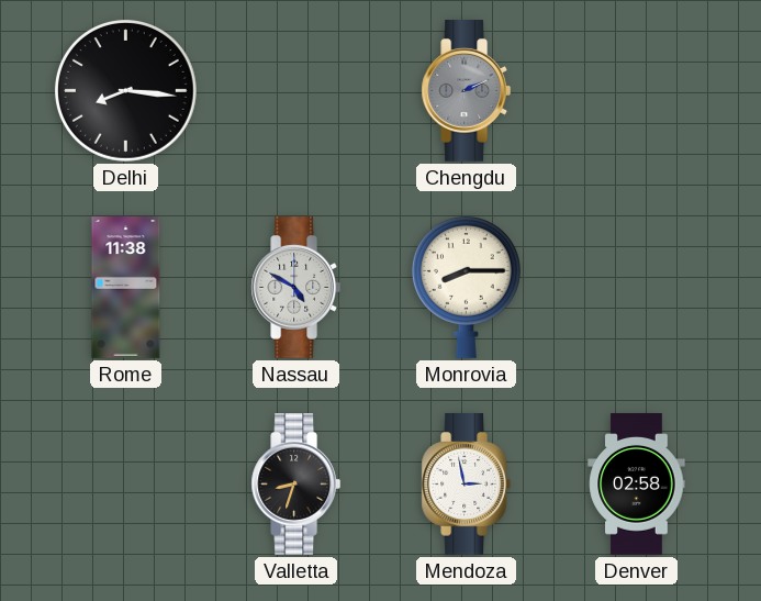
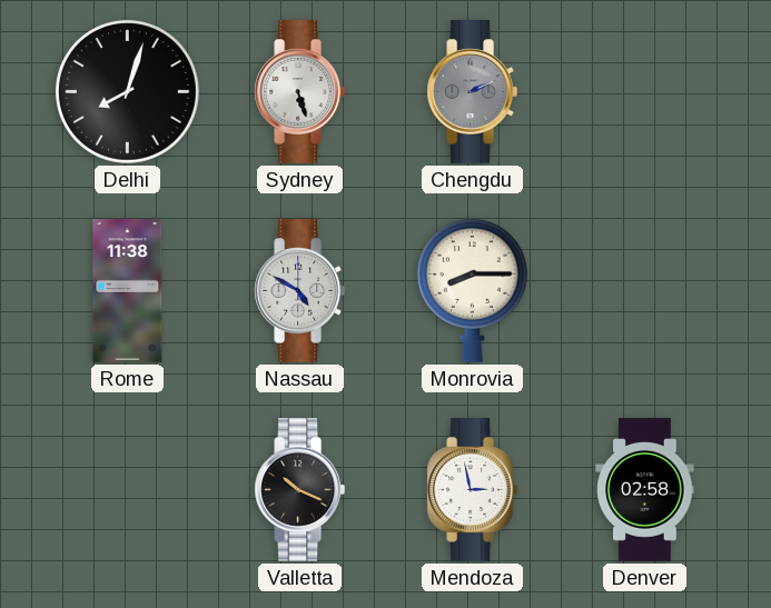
Delhi: 8:16 -> 8:03
Sydney: none -> 5:27
Valletta: 8:33 -> 10:19
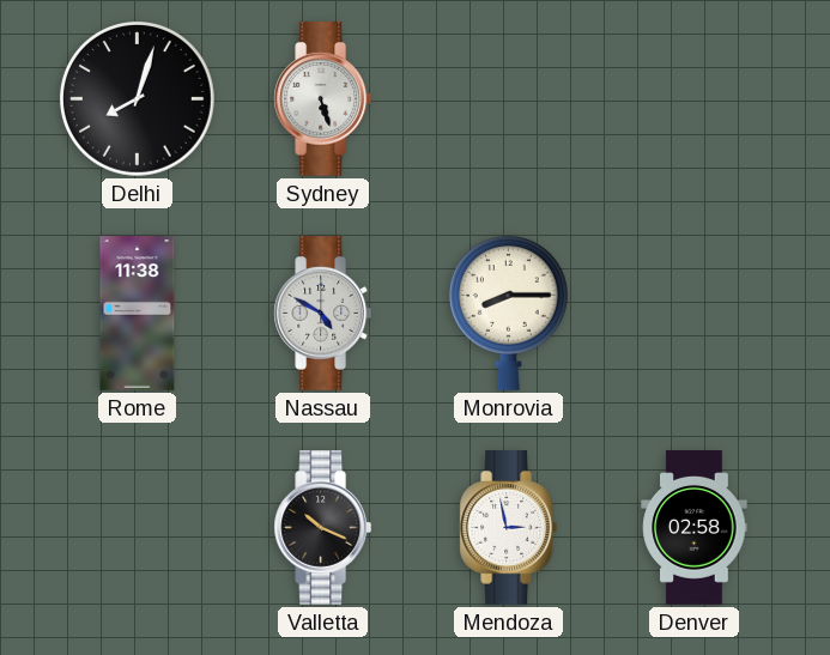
Chengdu: 2:11 -> none
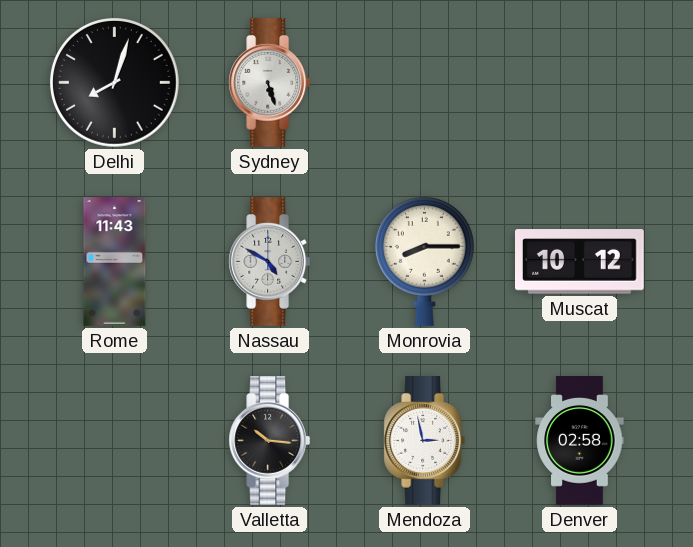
Rome: 11:38 -> 11:43
Muscat: none -> 10:12
Valletta: 10:19 -> 10:16
